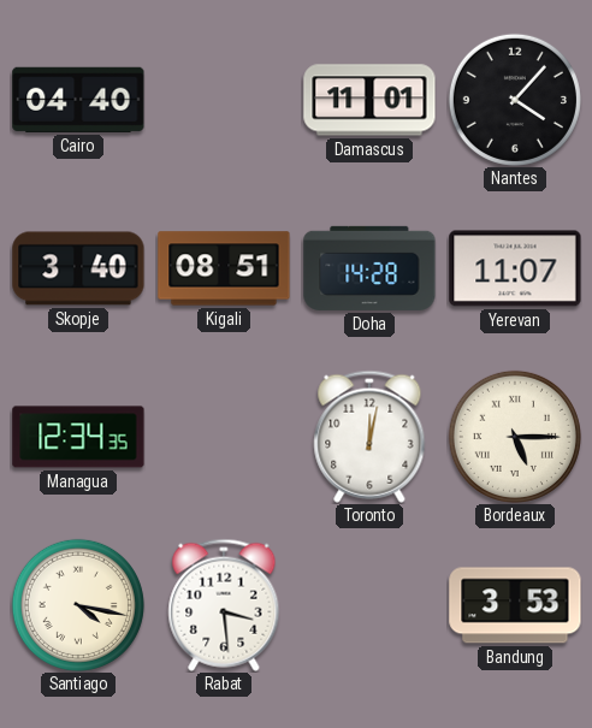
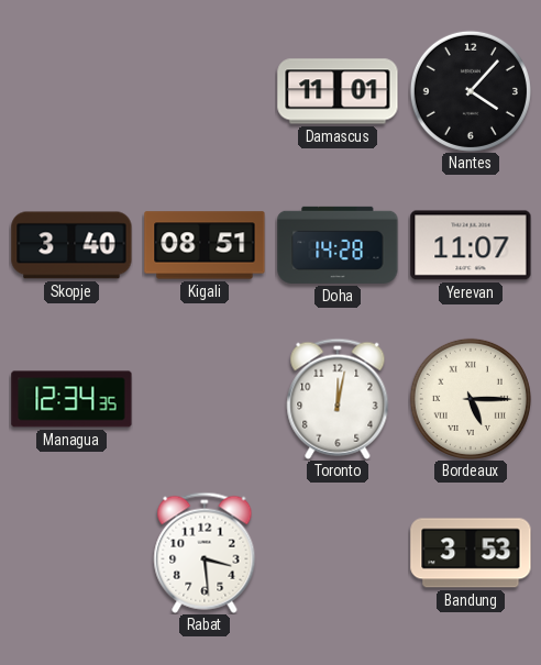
Cairo: 04:40 -> none
Santiago: 4:17 -> none
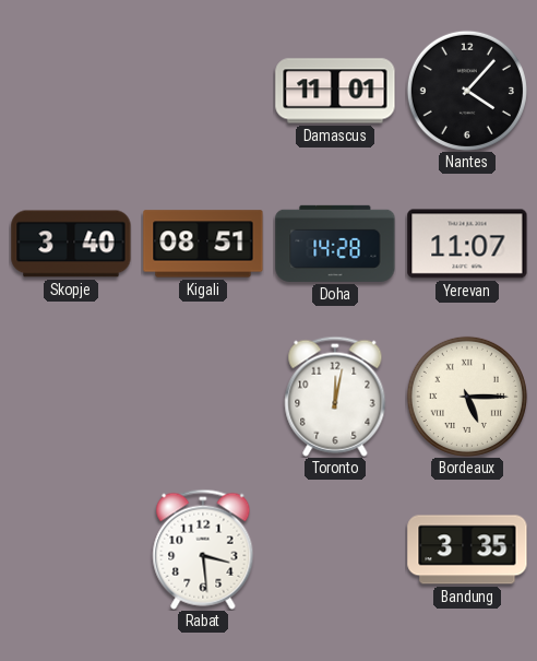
Managua: 12:34 -> none
Bandung: 3:53 -> 3:35
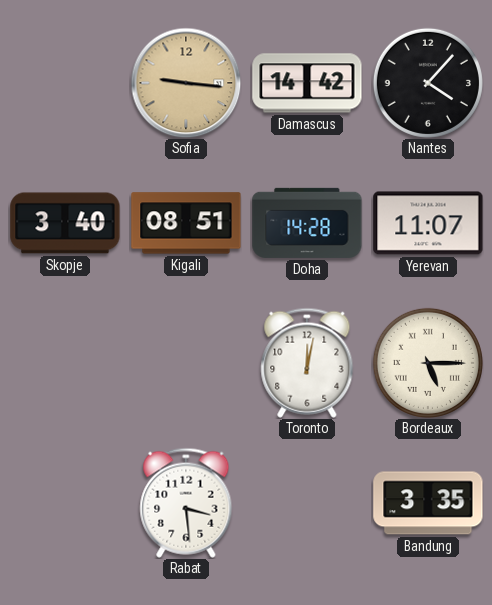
Sofia: none -> 9:16
Damascus: 11:01 -> 14:42
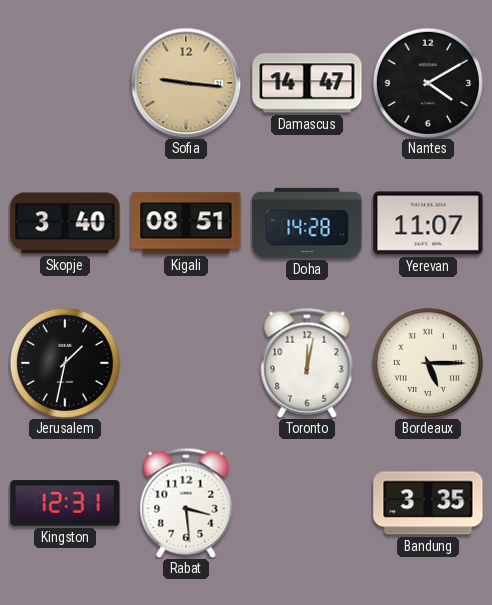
Damascus: 14:42 -> 14:47
Nantes: 4:07 -> 4:10
Jerusalem: none -> 1:32
Kingston: none -> 12:31
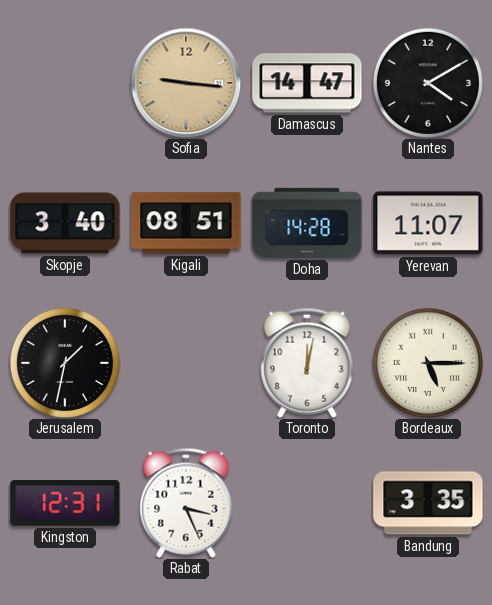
Rabat: 3:29 -> 3:26
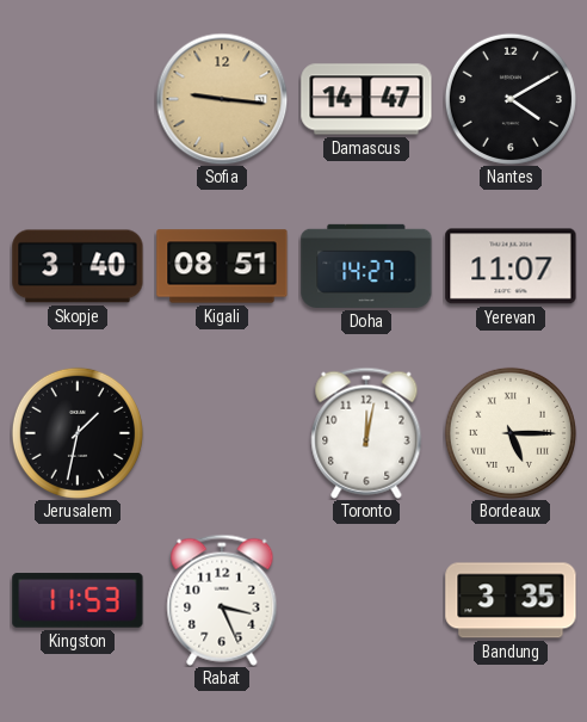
Doha: 14:28 -> 14:27
Kingston: 12:31 -> 11:53
